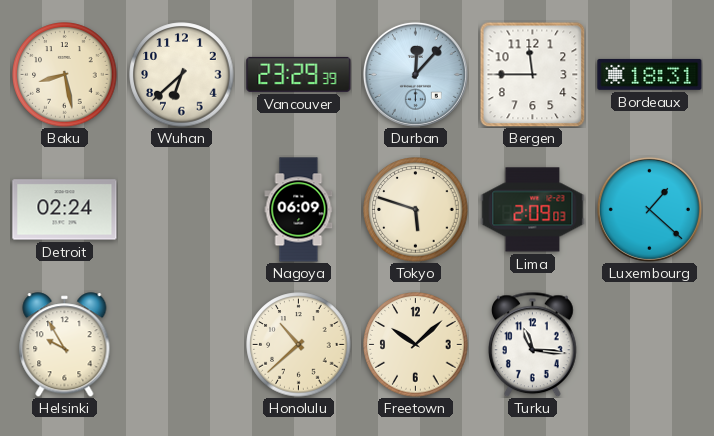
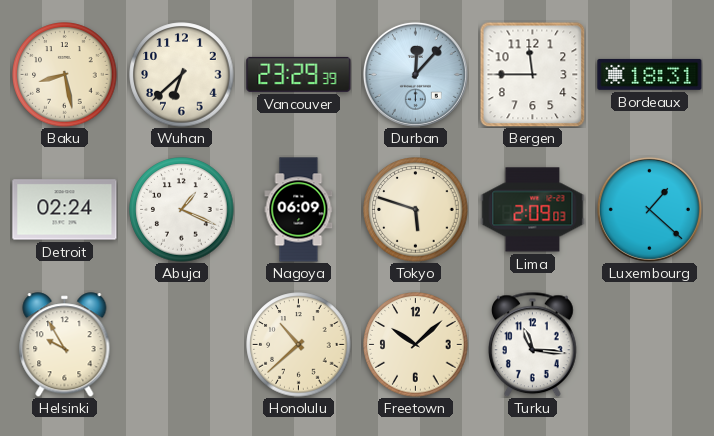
Abuja: none -> 1:19
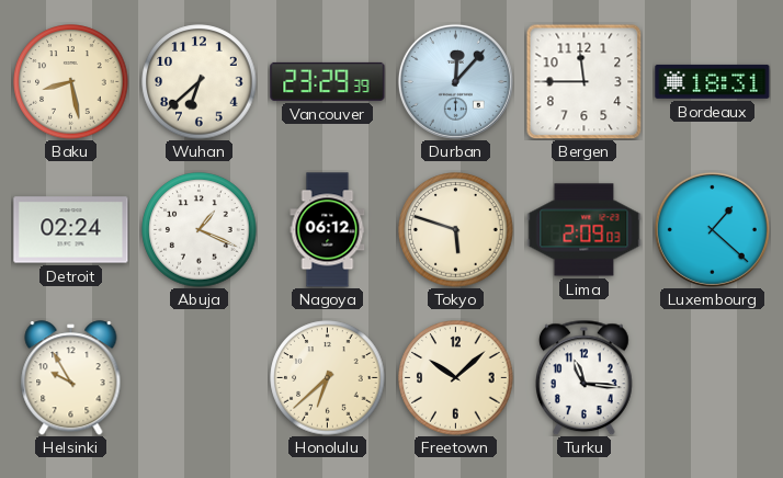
Nagoya: 06:09 -> 06:12
Honolulu: 10:38 -> 6:38
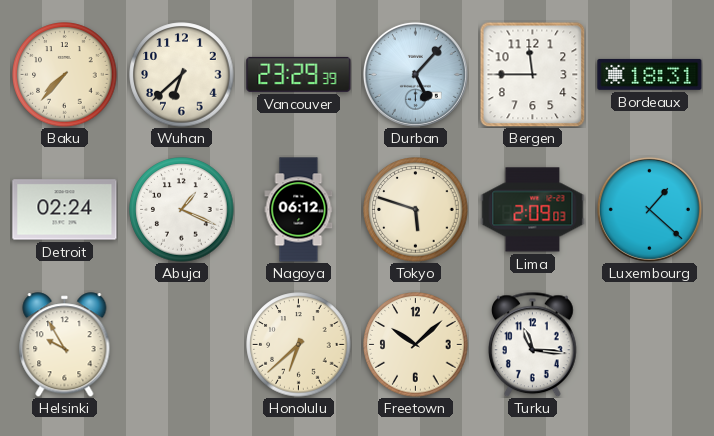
Baku: 8:28 -> 7:37
Durban: 12:07 -> 5:07
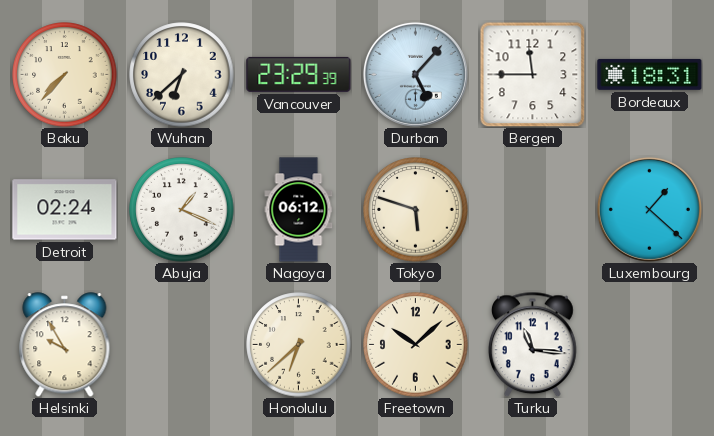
Lima: 2:09 -> none
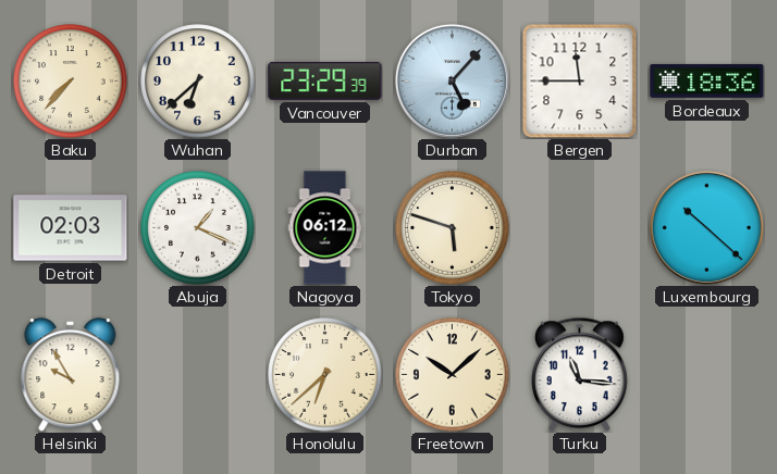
Bordeaux: 18:31 -> 18:36
Detroit: 02:24 -> 02:03
Luxembourg: 1:22 -> 10:22
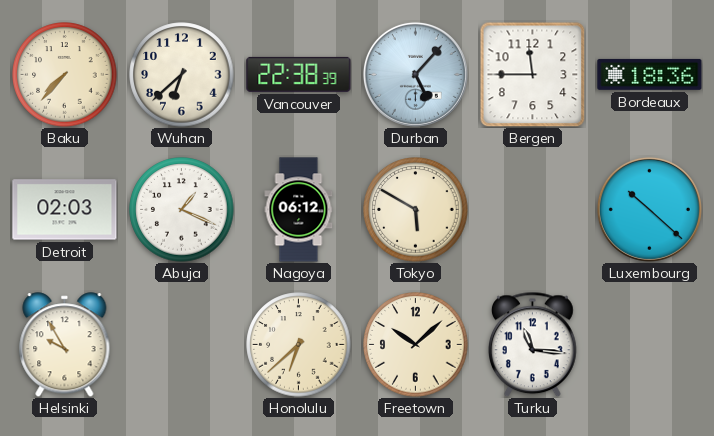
Vancouver: 23:29 -> 22:38
Tokyo: 5:48 -> 5:50
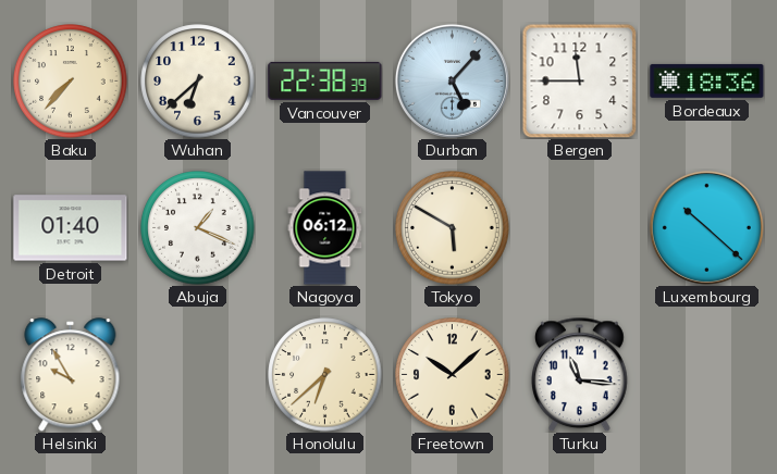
Detroit: 02:03 -> 01:40
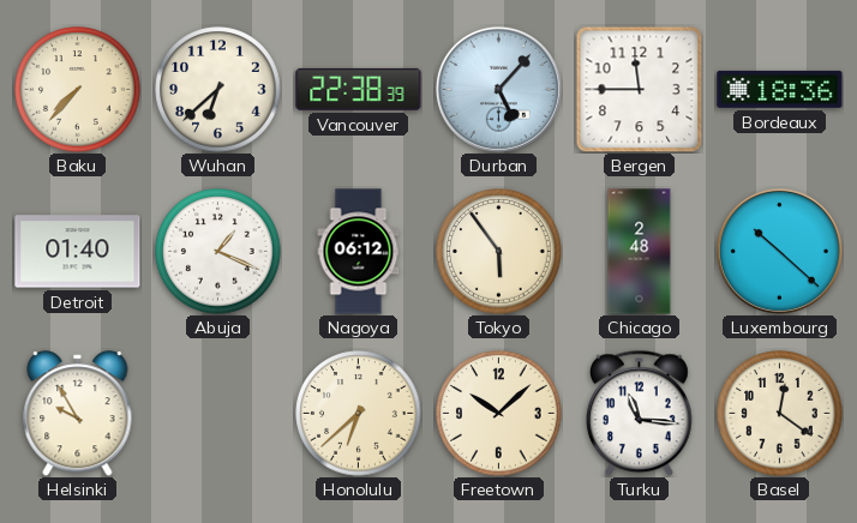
Tokyo: 5:50 -> 5:54
Chicago: none -> 2:48
Basel: none -> 12:21
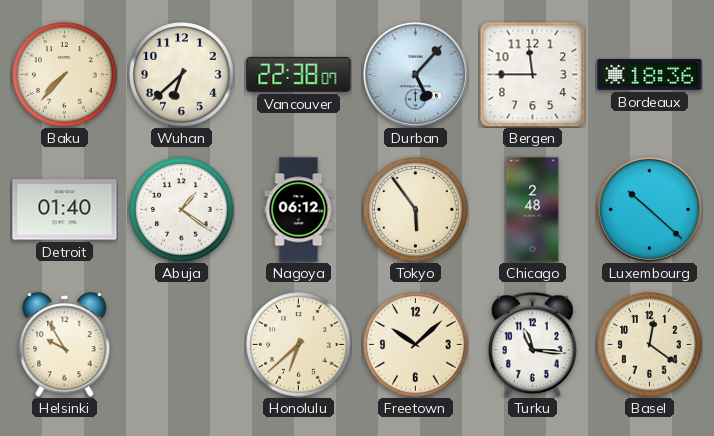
Vancouver: 22:38:39 -> 22:38:07
Abuja: 1:19 -> 1:21
